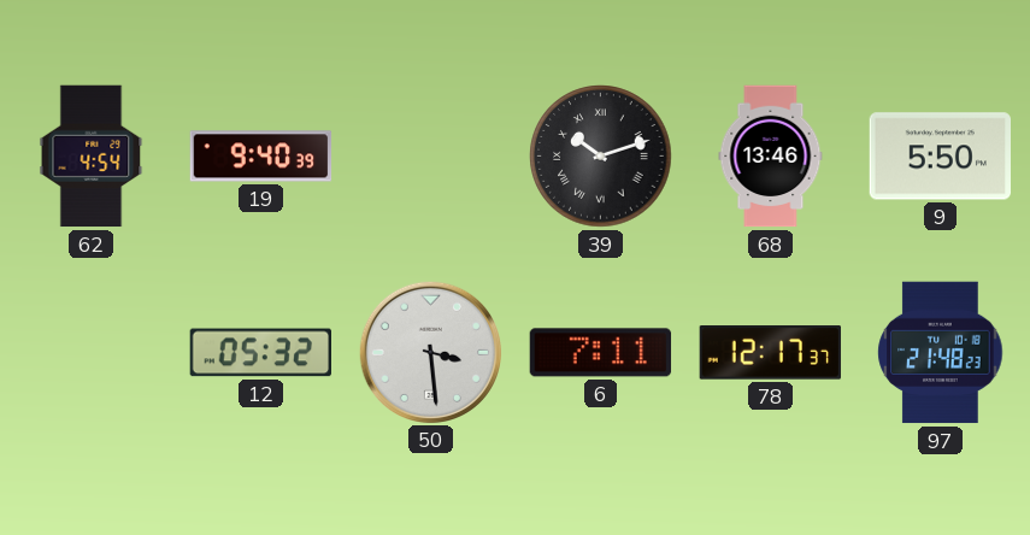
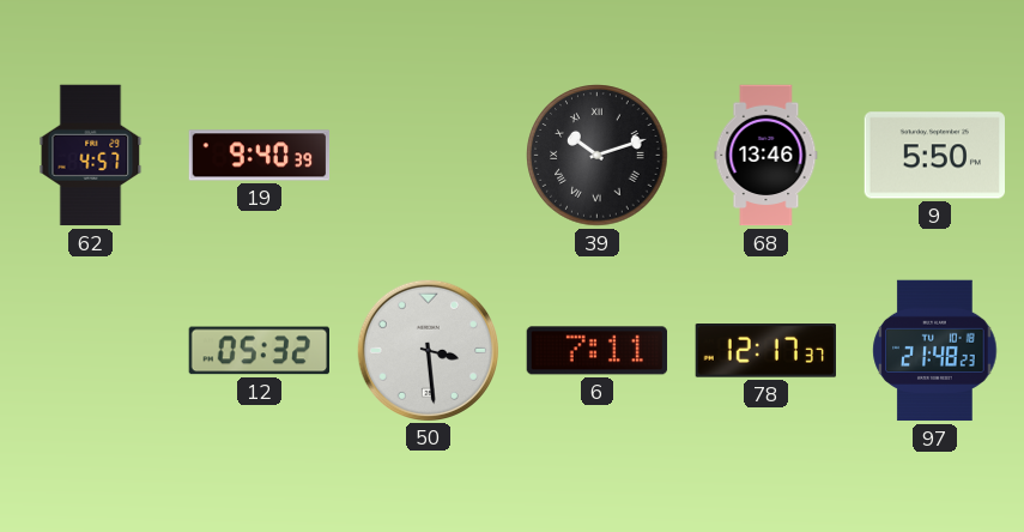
62: 4:54 -> 4:57
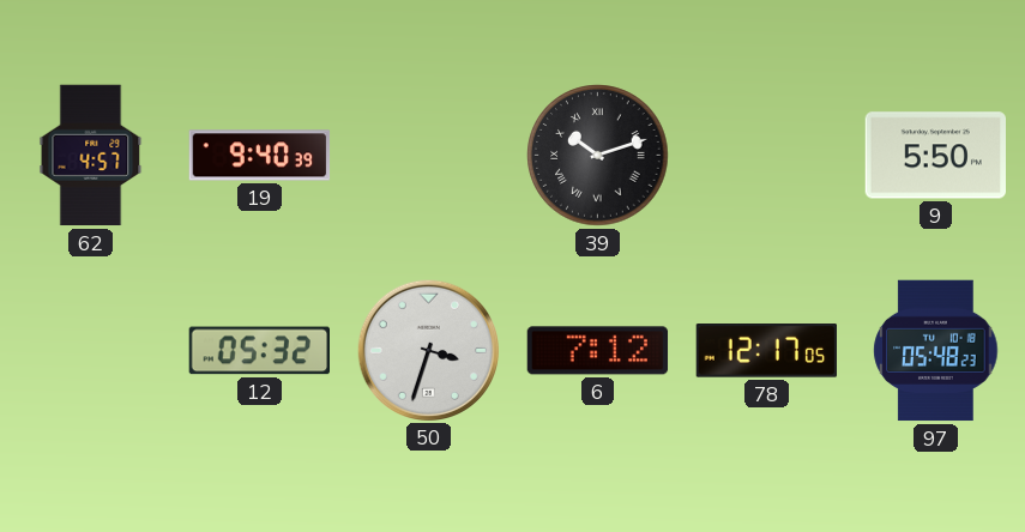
68: 13:46 -> none
50: 3:29 -> 3:33
6: 7:11 -> 7:12
78: 12:17:37 -> 12:17:05
97: 21:48 -> 05:48
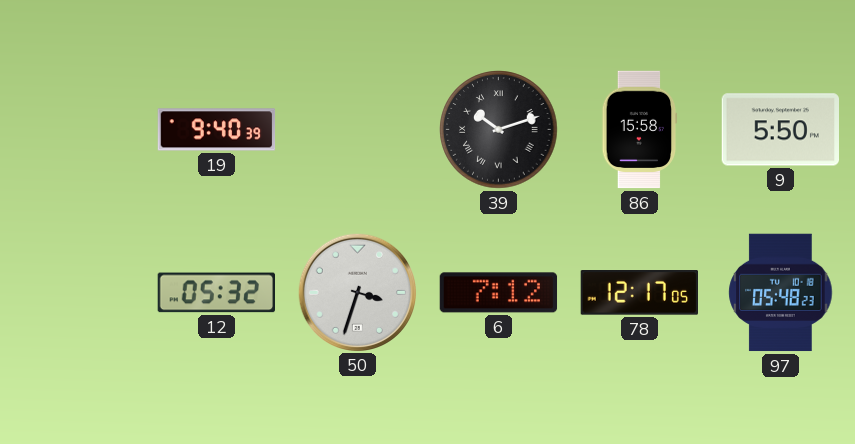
62: 4:57 -> none
86: none -> 15:58
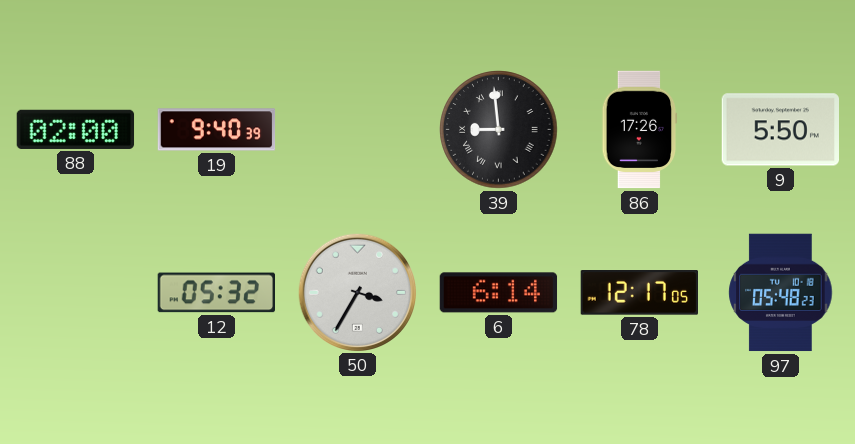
88: none -> 02:00
39: 10:12 -> 8:59
86: 15:58 -> 17:26
50: 3:33 -> 3:35
6: 7:12 -> 6:14
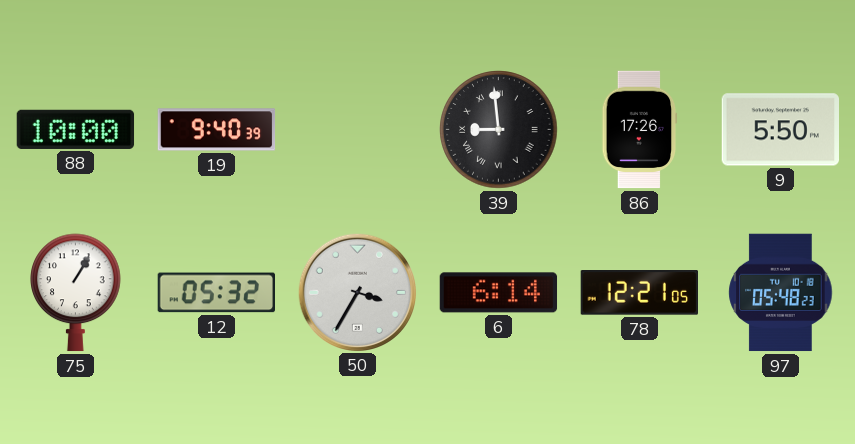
88: 02:00 -> 10:00
75: none -> 1:05
78: 12:17 -> 12:21
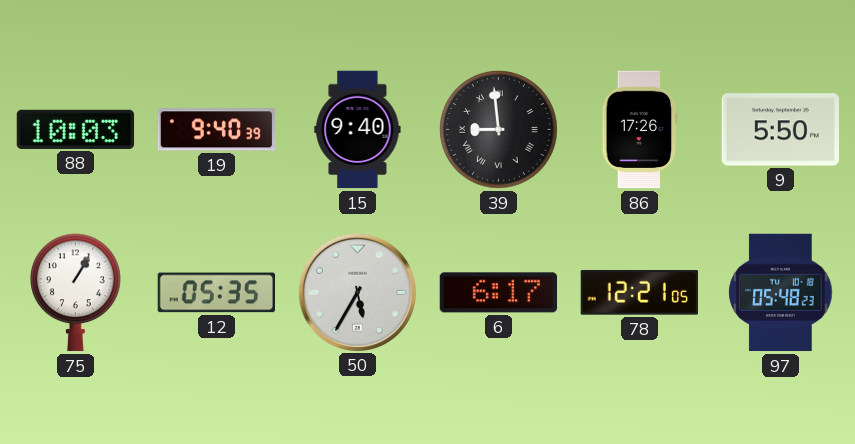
88: 10:00 -> 10:03
15: none -> 9:40
12: 05:32 -> 05:35
50: 3:35 -> 5:35
6: 6:14 -> 6:17
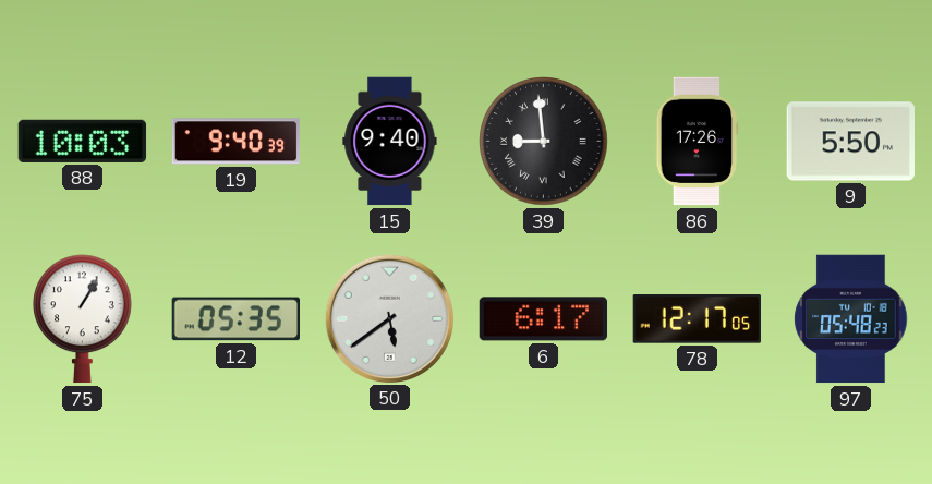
50: 5:35 -> 5:39
78: 12:21 -> 12:17
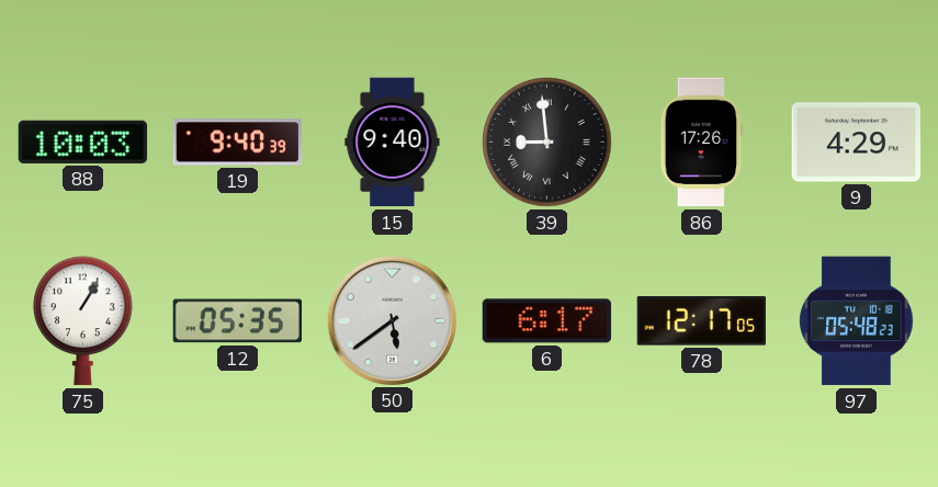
9: 5:50 -> 4:29
